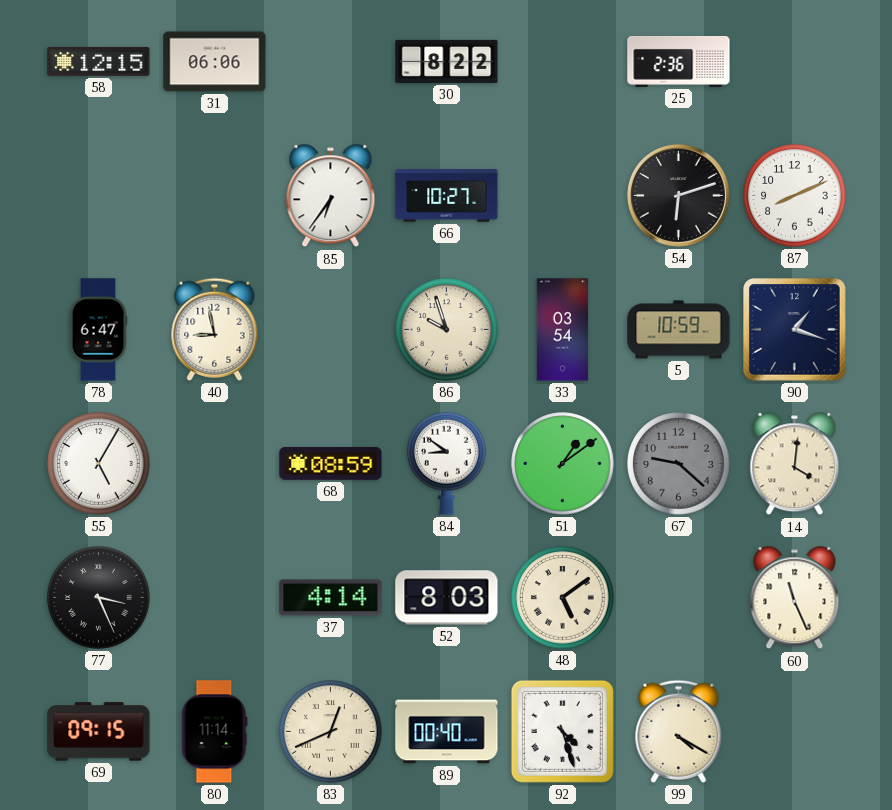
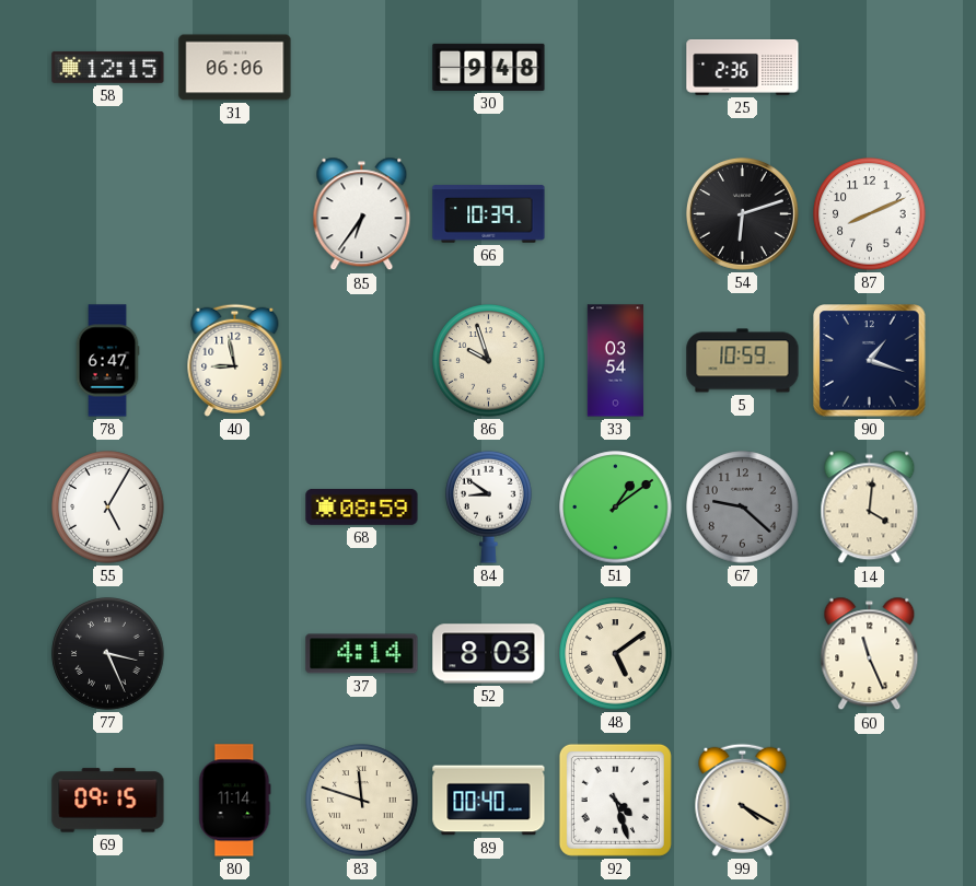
30: 8:22 -> 9:48
66: 10:27 -> 10:39
83: 12:41 -> 11:48
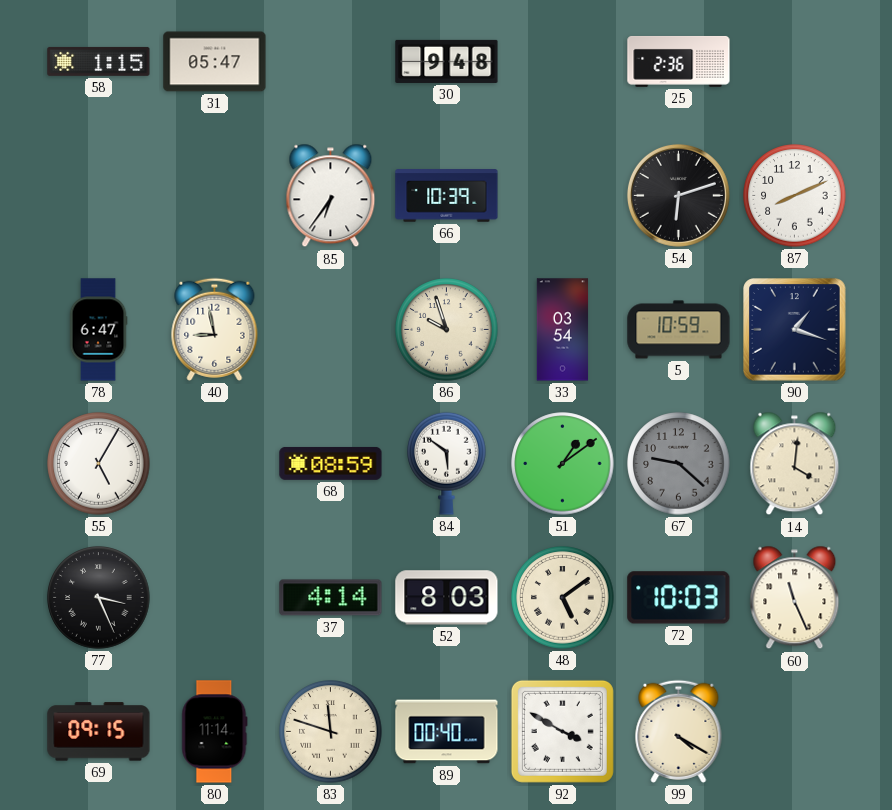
58: 12:15 -> 1:15
31: 06:06 -> 05:47
84: 8:51 -> 5:51
72: none -> 10:03
92: 4:27 -> 3:50
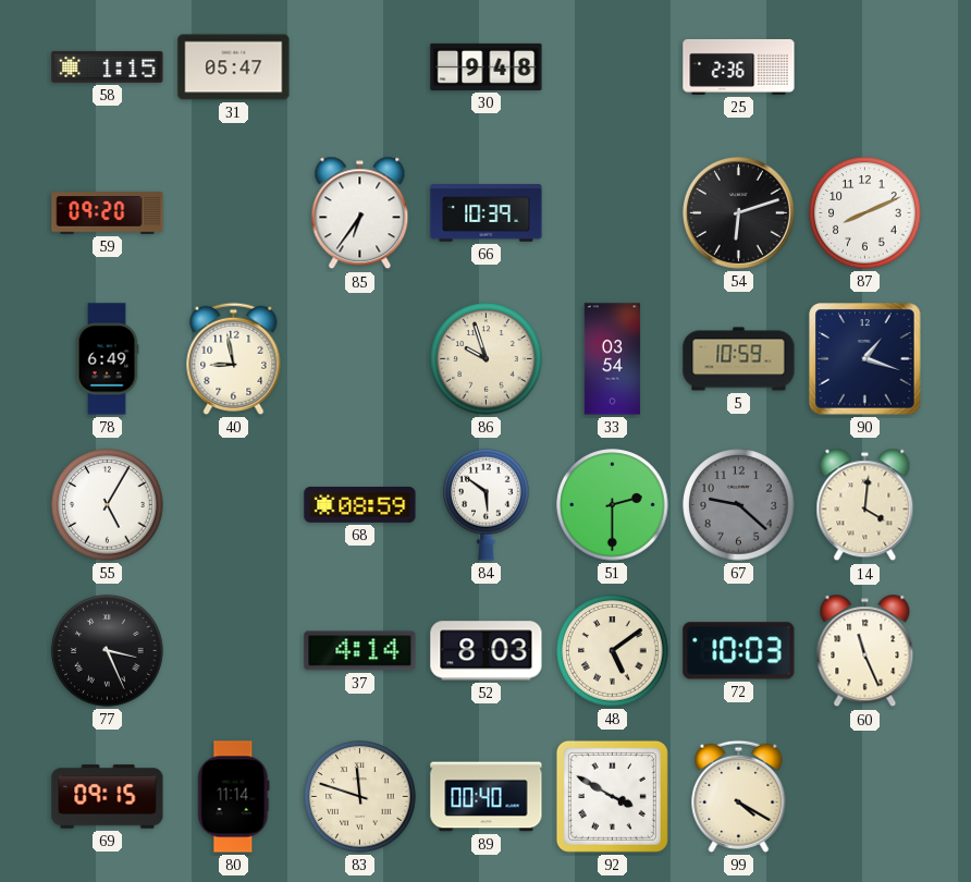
59: none -> 09:20
78: 6:47 -> 6:49
51: 1:09 -> 2:30
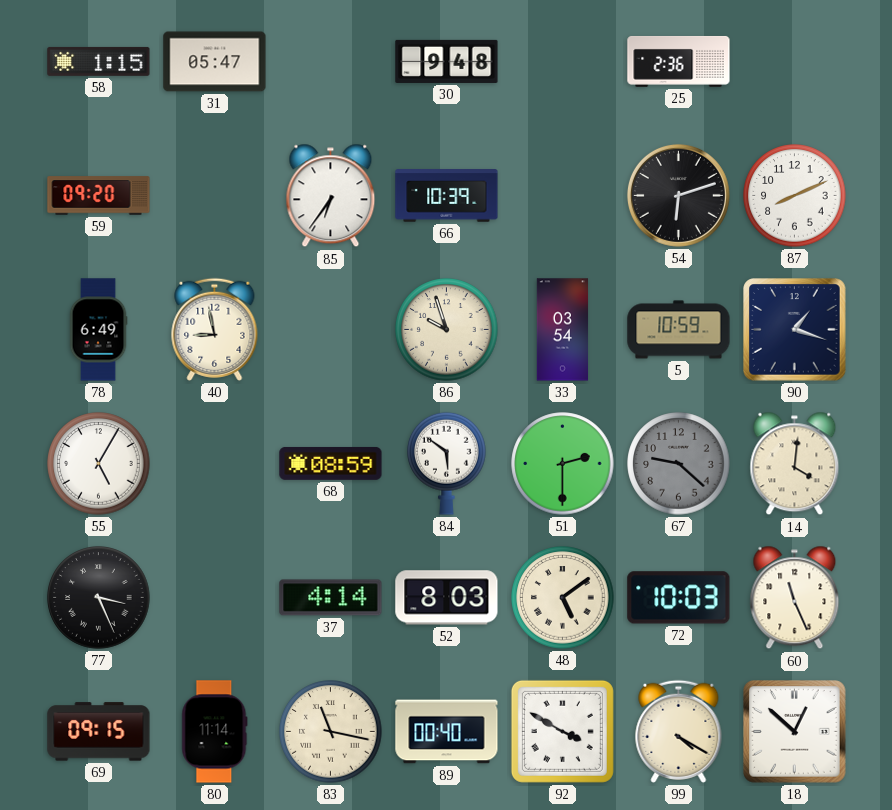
83: 11:48 -> 11:17
18: none -> 12:52
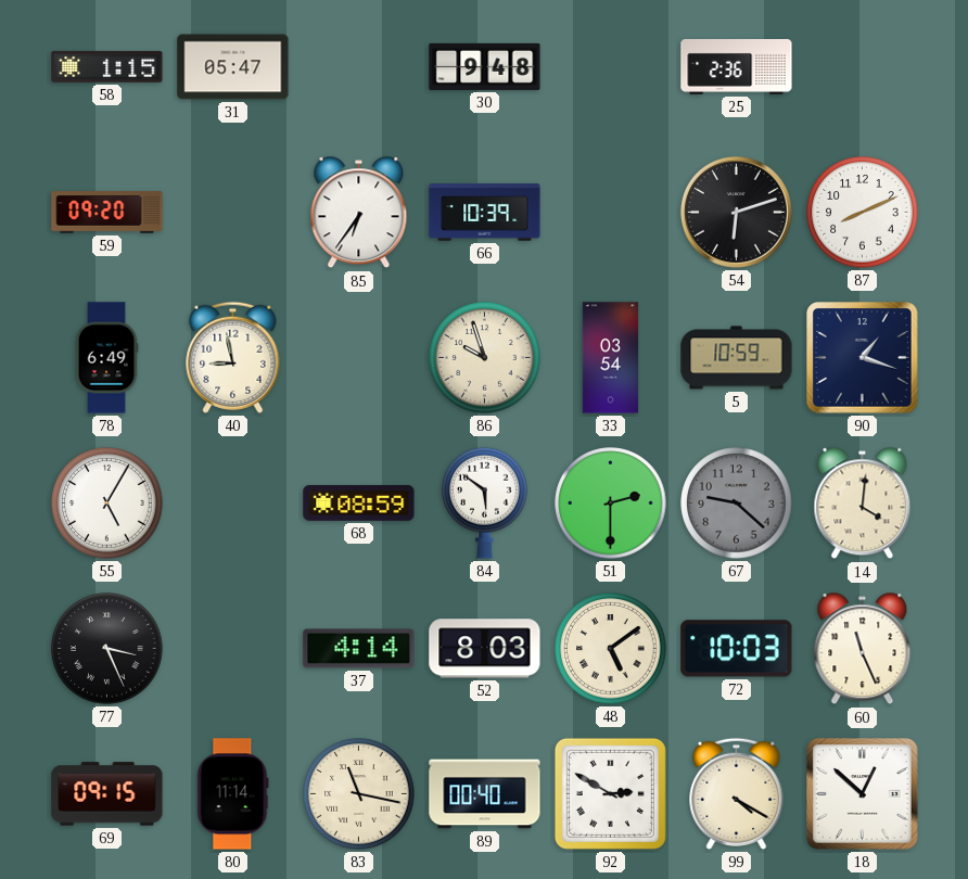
92: 3:50 -> 2:50
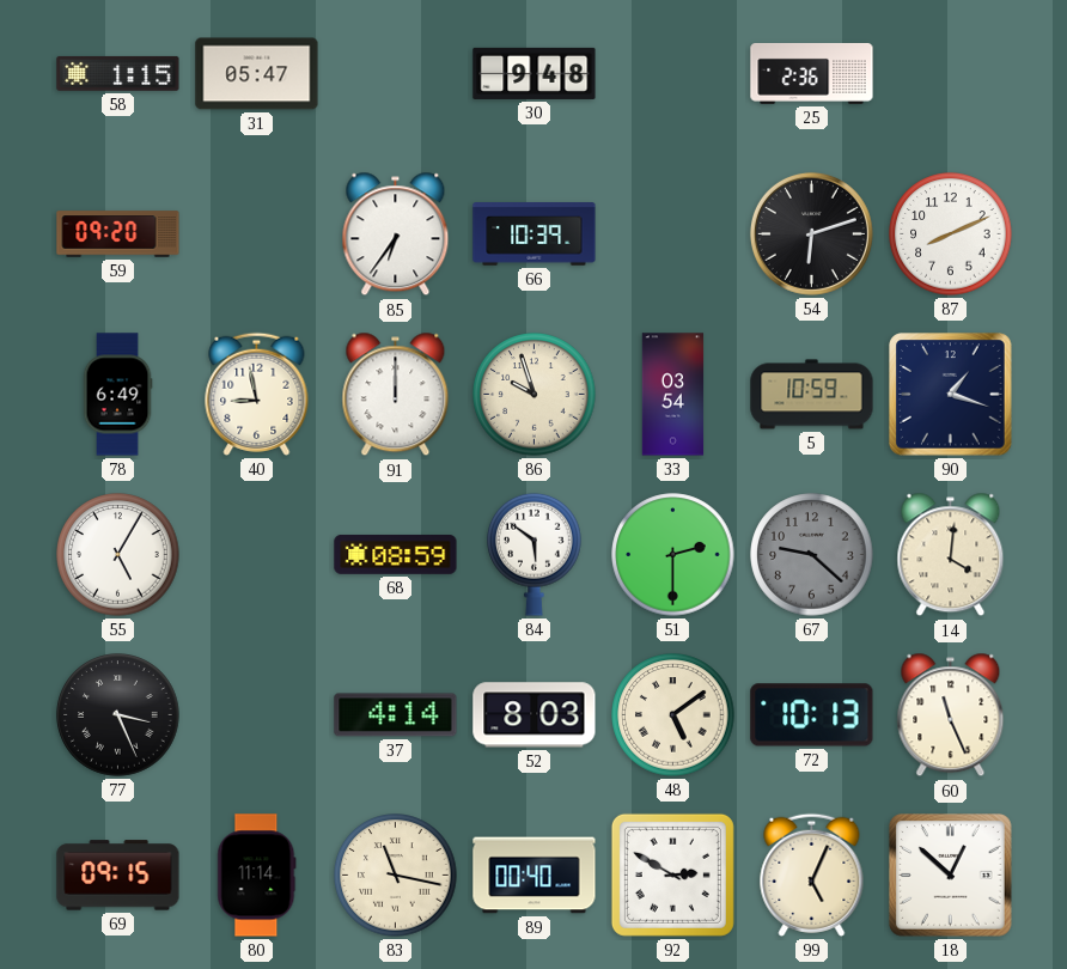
91: none -> 12:00
72: 10:03 -> 10:13
99: 4:20 -> 5:04
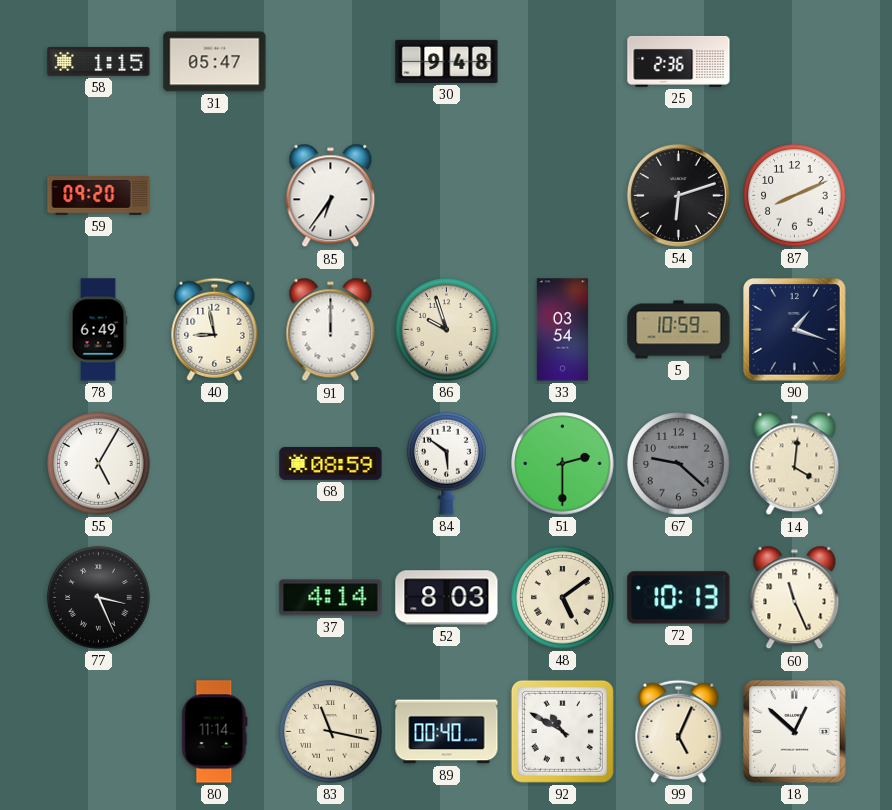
66: 10:39 -> none
69: 09:15 -> none
92: 2:50 -> 10:50
